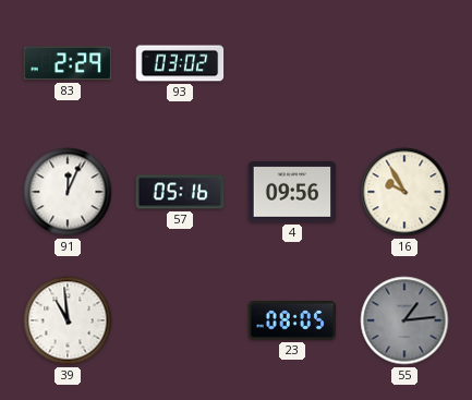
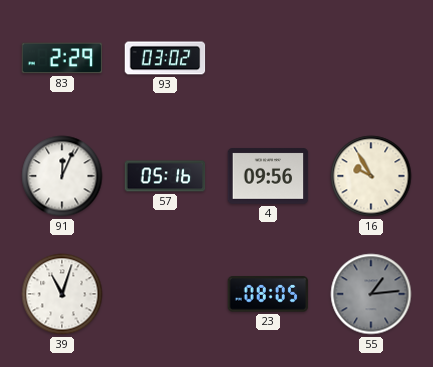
39: 10:59 -> 11:03
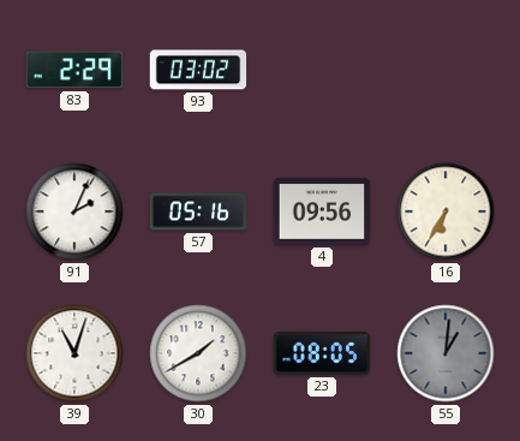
91: 12:04 -> 2:04
16: 9:55 -> 6:35
30: none -> 1:40
55: 1:14 -> 1:01
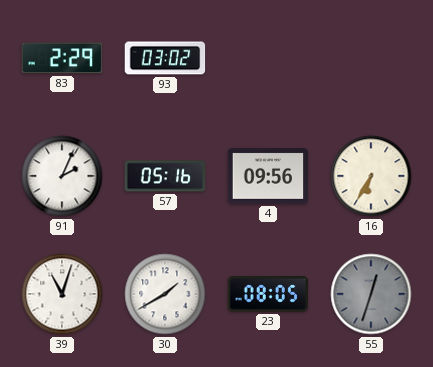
55: 1:01 -> 12:33
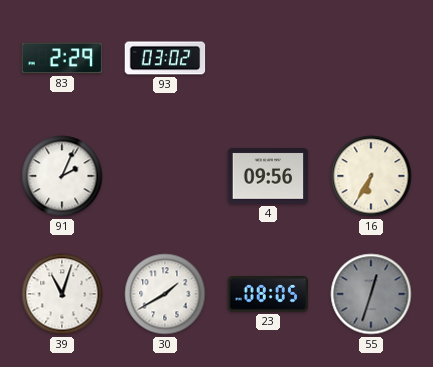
57: 05:16 -> none
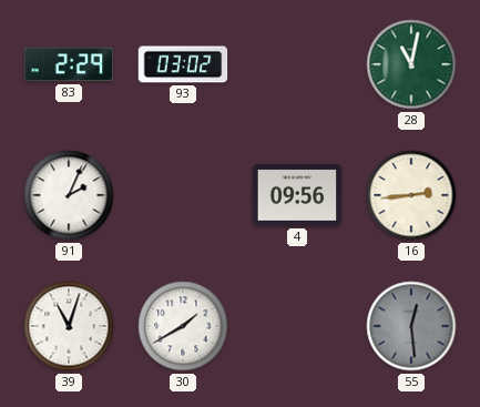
28: none -> 11:02
16: 6:35 -> 2:44
23: 08:05 -> none
55: 12:33 -> 12:29
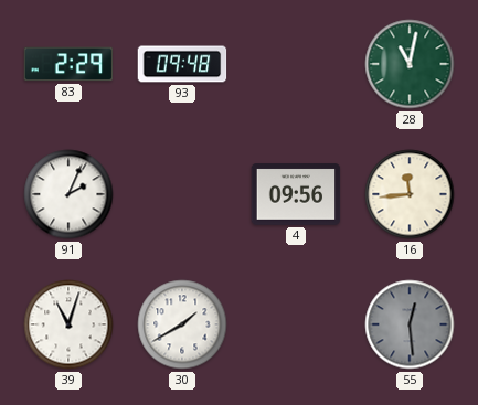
93: 03:02 -> 09:48
16: 2:44 -> 11:44
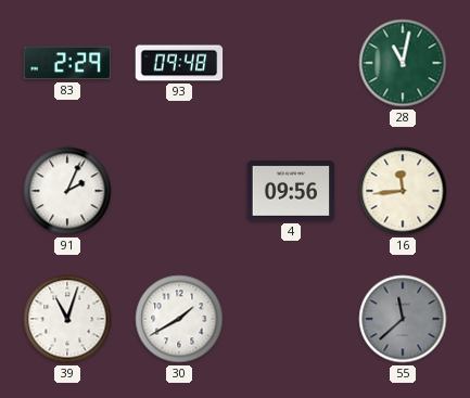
55: 12:29 -> 11:38
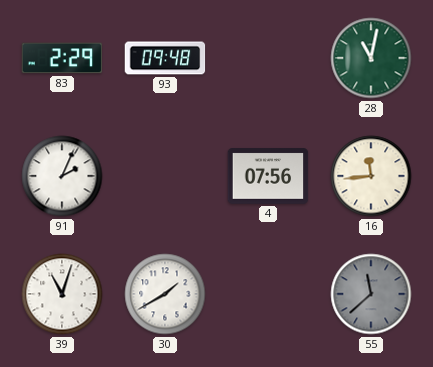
4: 09:56 -> 07:56
